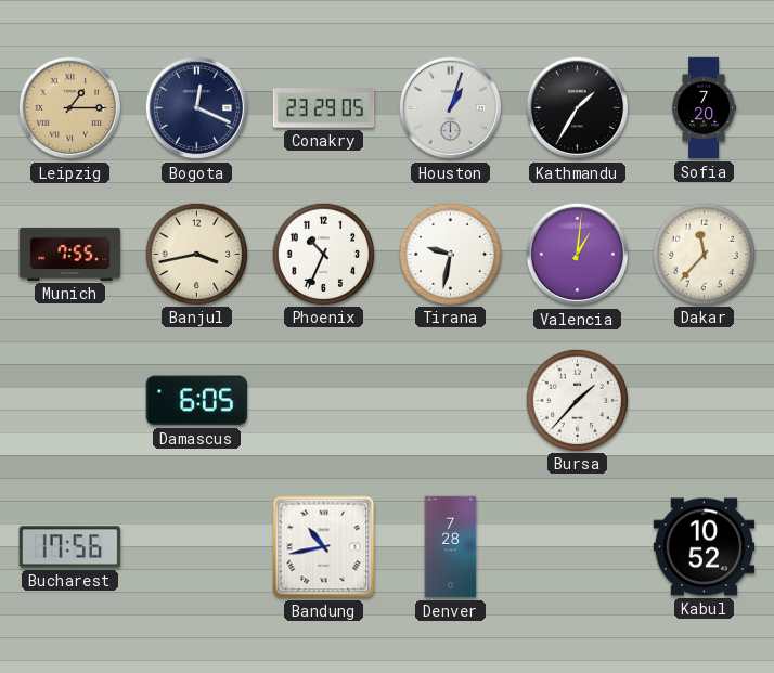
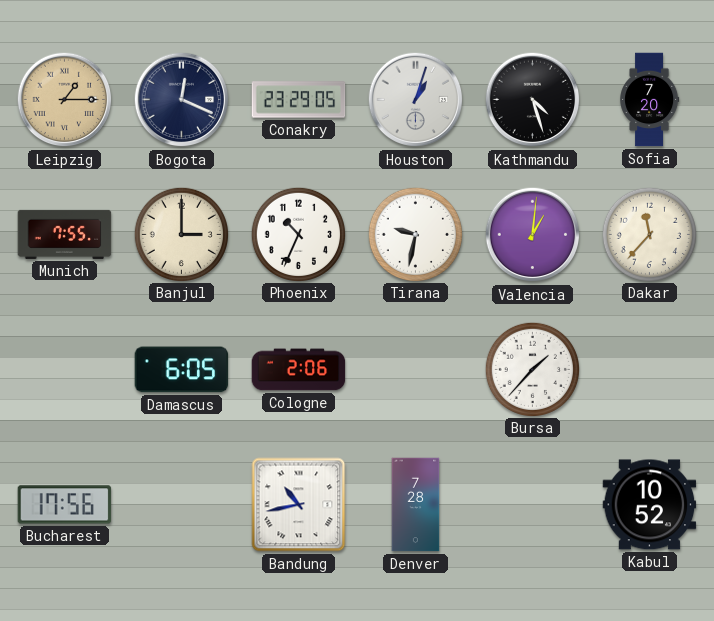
Kathmandu: 1:35 -> 4:27
Banjul: 3:43 -> 3:00
Cologne: none -> 2:06
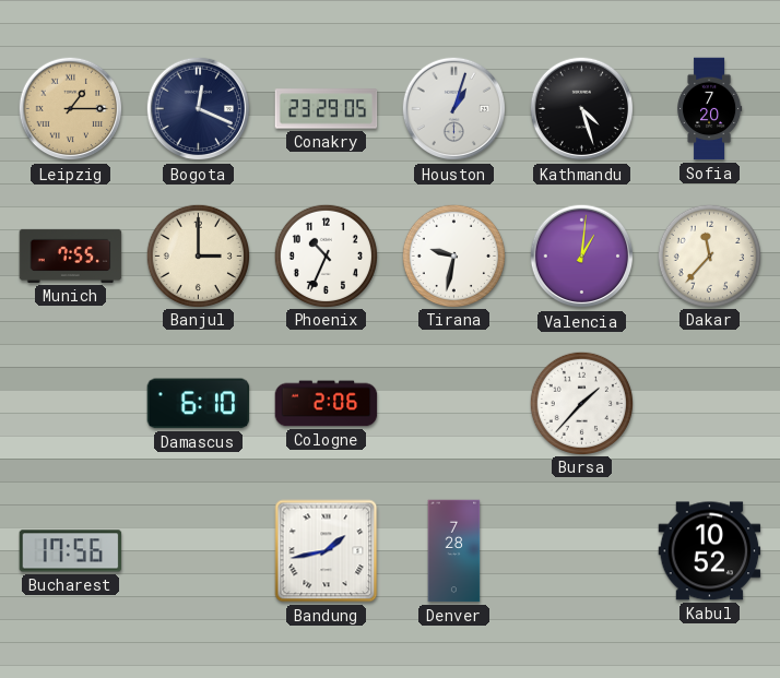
Damascus: 6:05 -> 6:10
Bandung: 10:43 -> 1:43
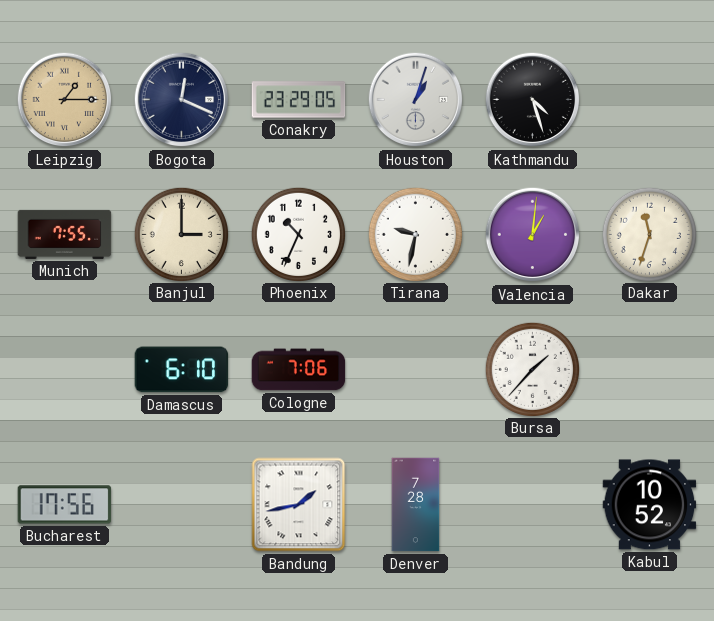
Sofia: 7:20 -> none
Dakar: 11:37 -> 11:33
Cologne: 2:06 -> 7:06
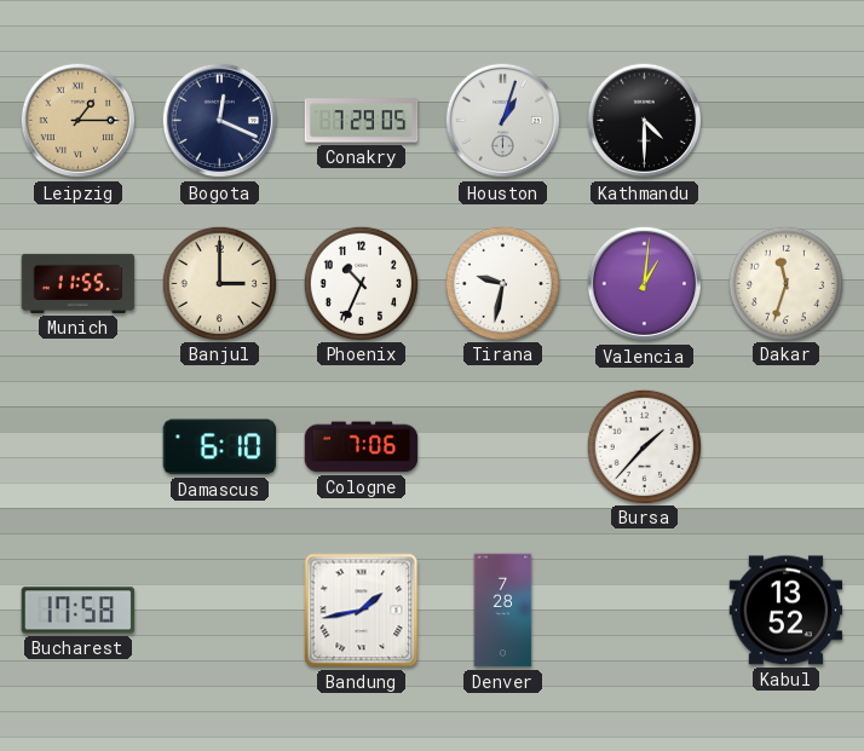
Conakry: 23:29 -> 7:29
Kathmandu: 4:27 -> 4:30
Munich: 7:55 -> 11:55
Bucharest: 17:56 -> 17:58
Kabul: 10:52 -> 13:52
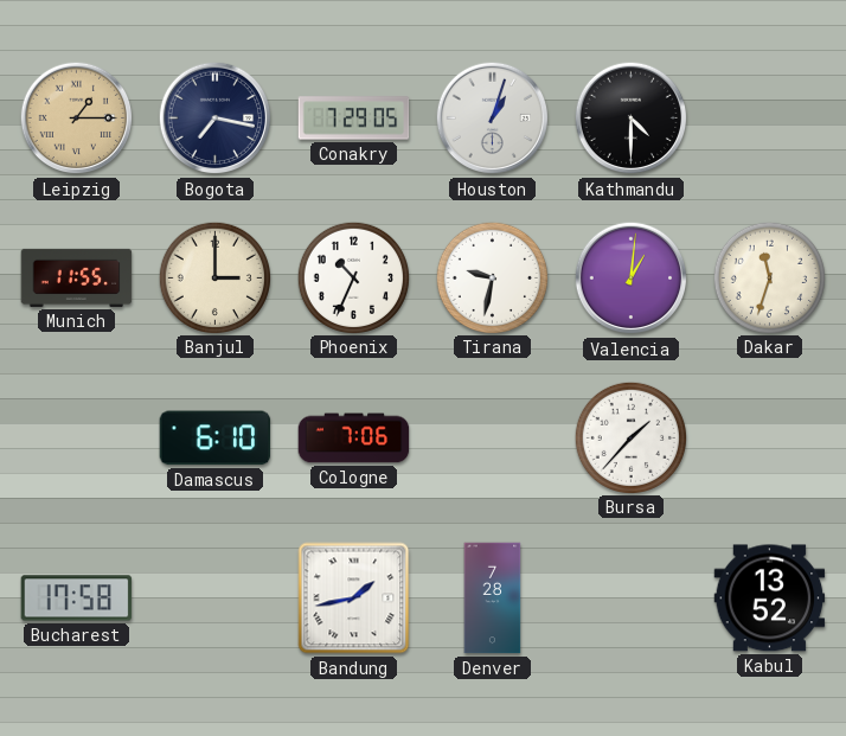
Bogota: 12:19 -> 7:17
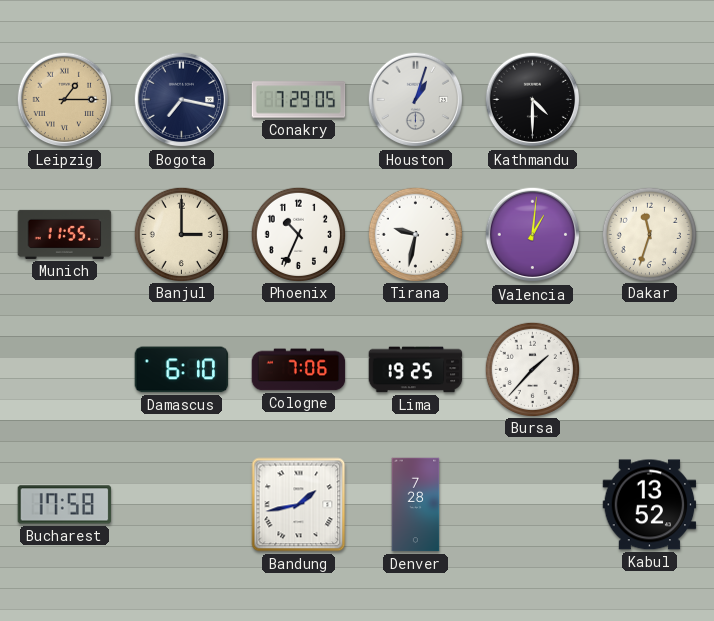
Lima: none -> 19:25
